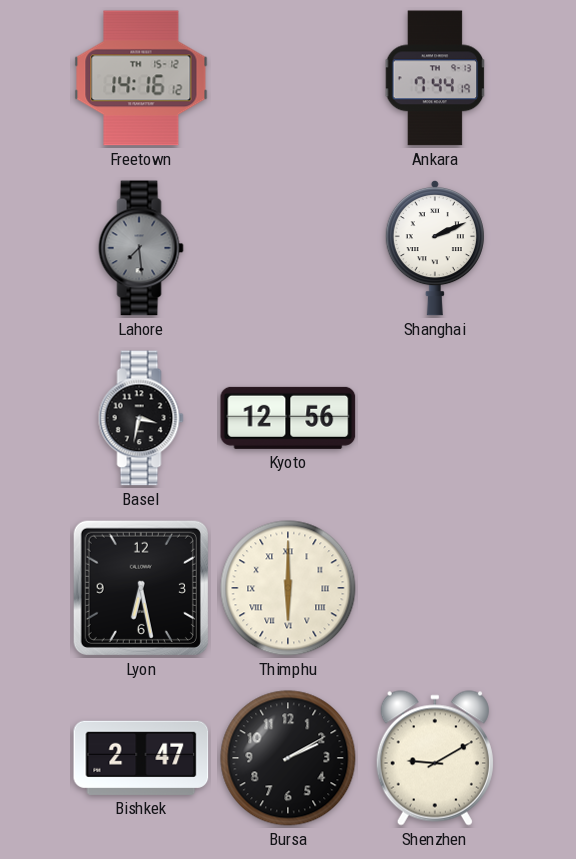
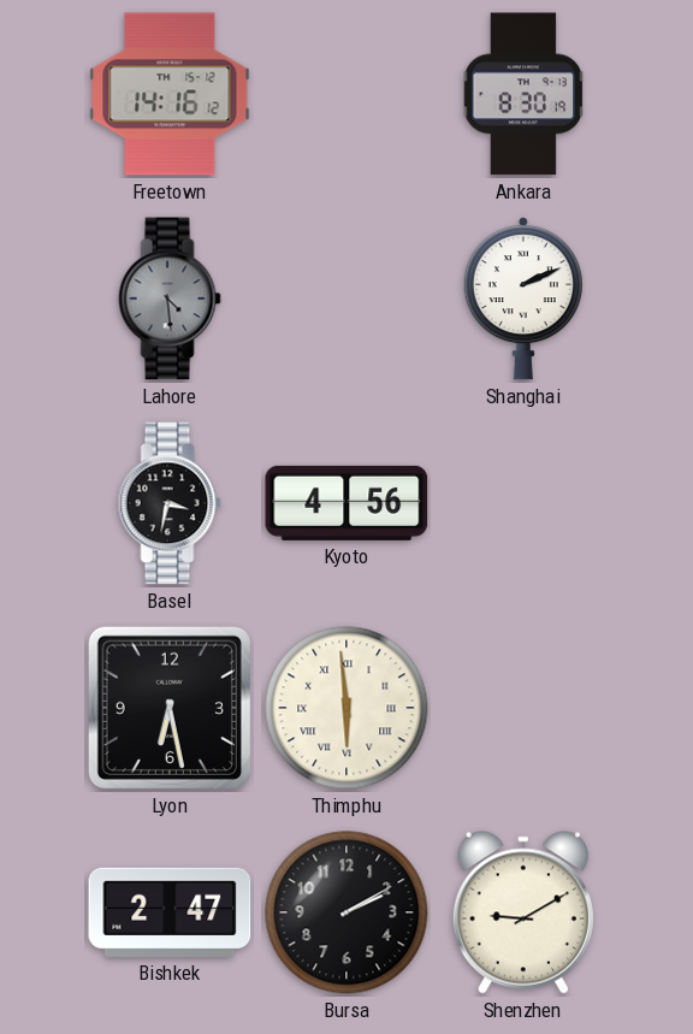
Ankara: 7:44 -> 8:30
Lahore: 7:29 -> 4:29
Kyoto: 12:56 -> 4:56
Thimphu: 6:00 -> 5:59
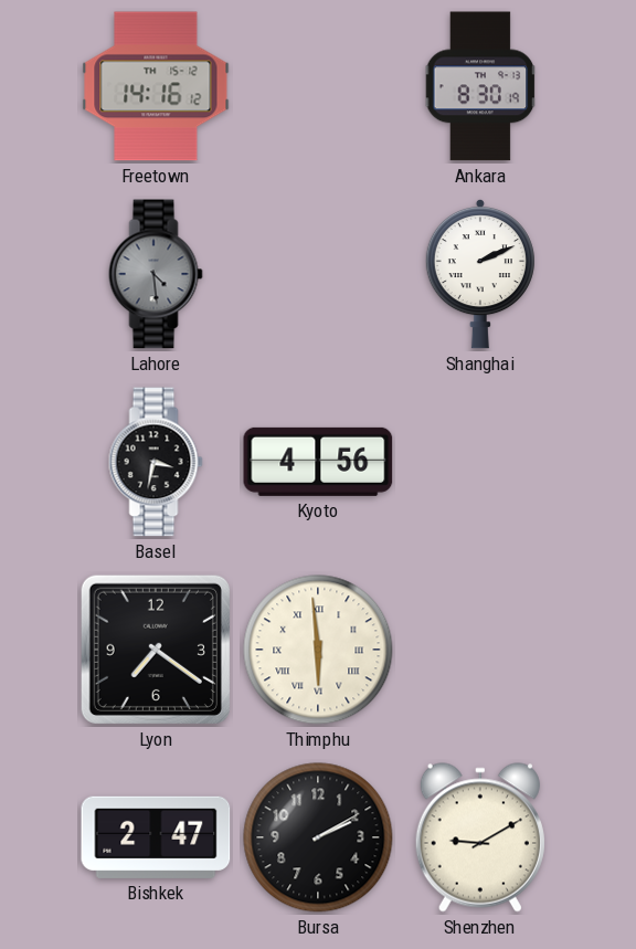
Lyon: 6:28 -> 7:21
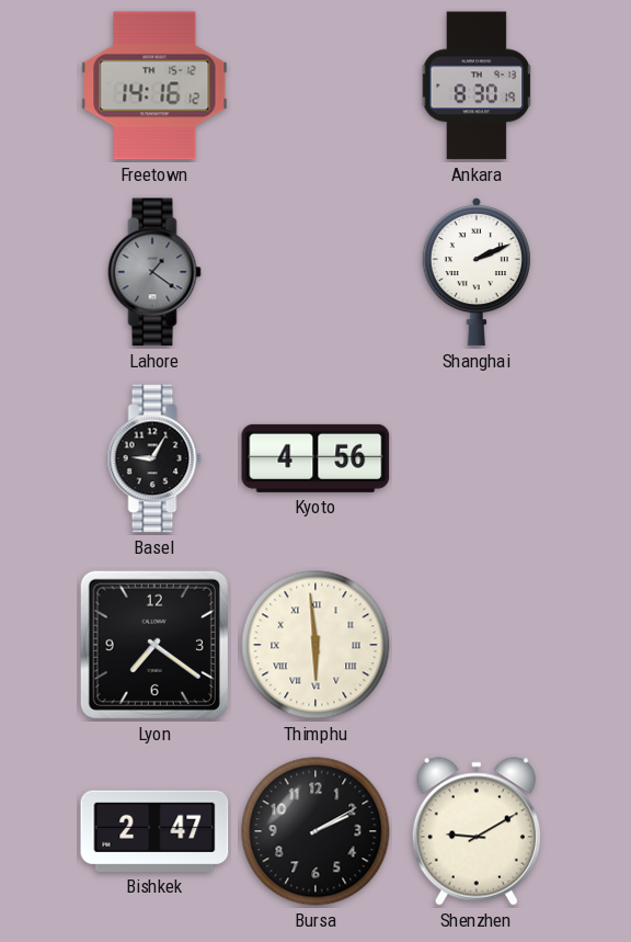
Lahore: 4:29 -> 1:21
Basel: 3:32 -> 9:05
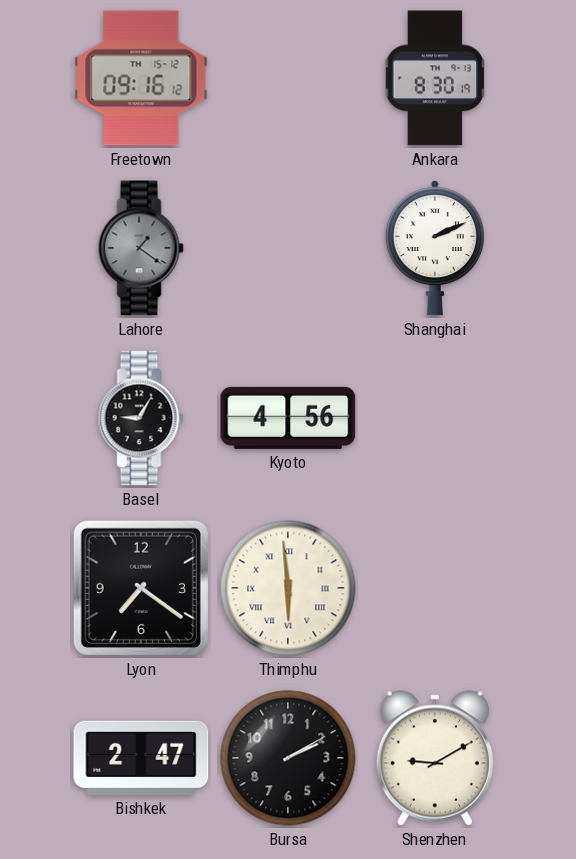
Freetown: 14:16 -> 09:16
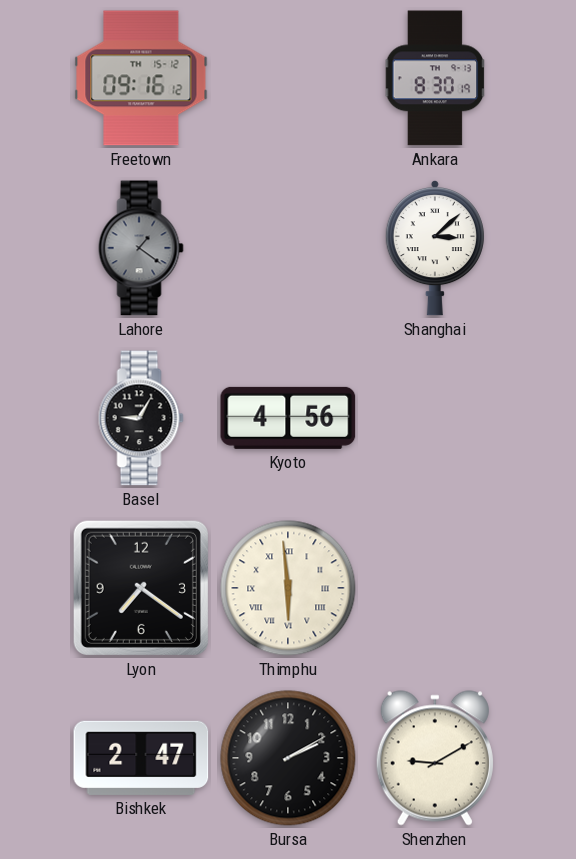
Shanghai: 2:11 -> 3:08
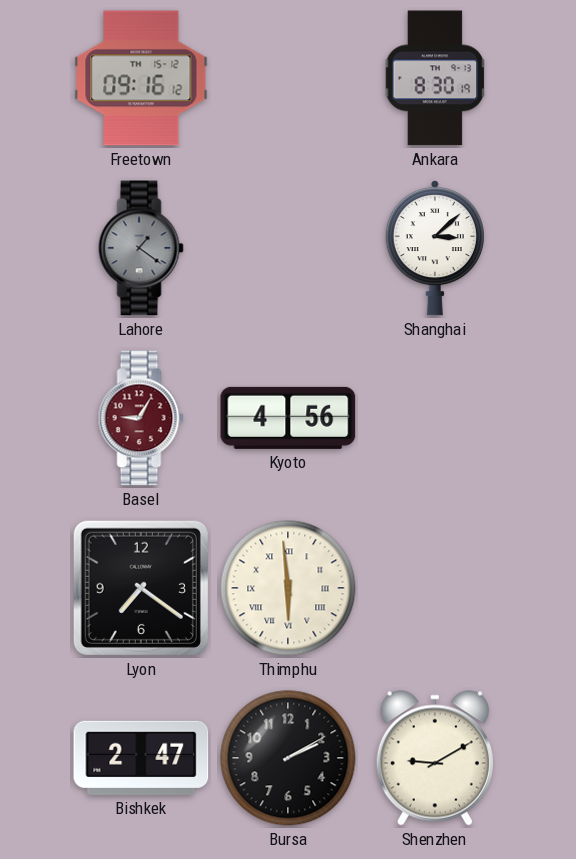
Basel dial: black -> burgundy
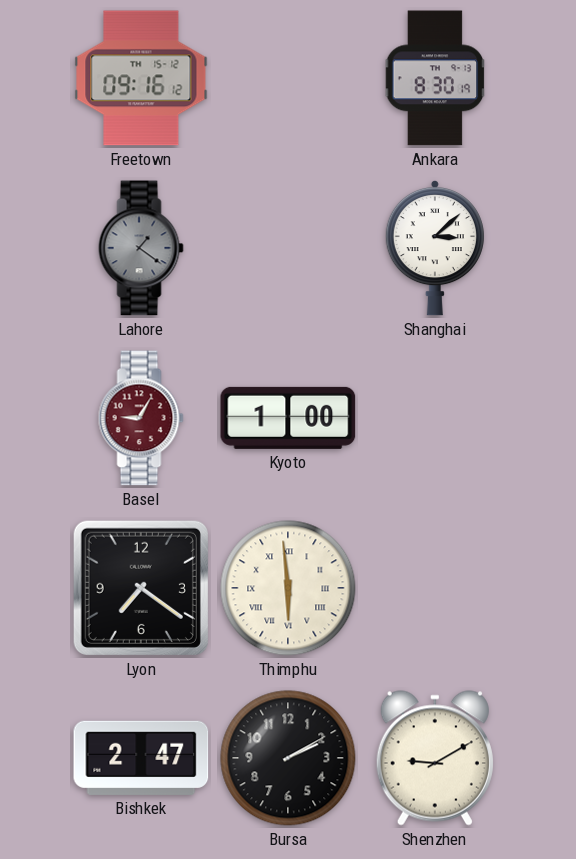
Kyoto: 4:56 -> 1:00
